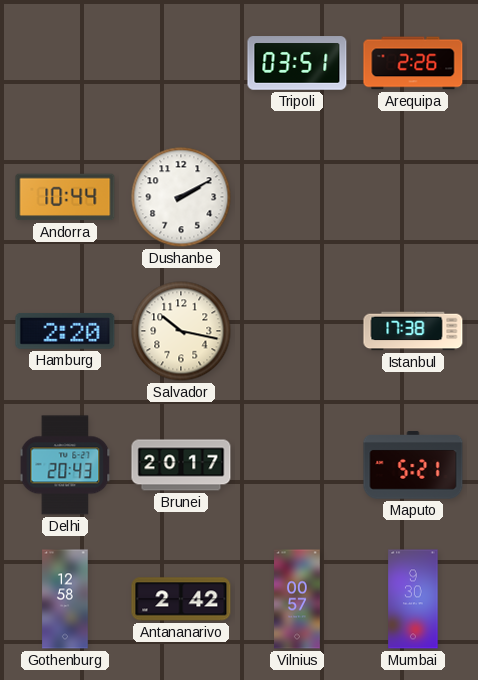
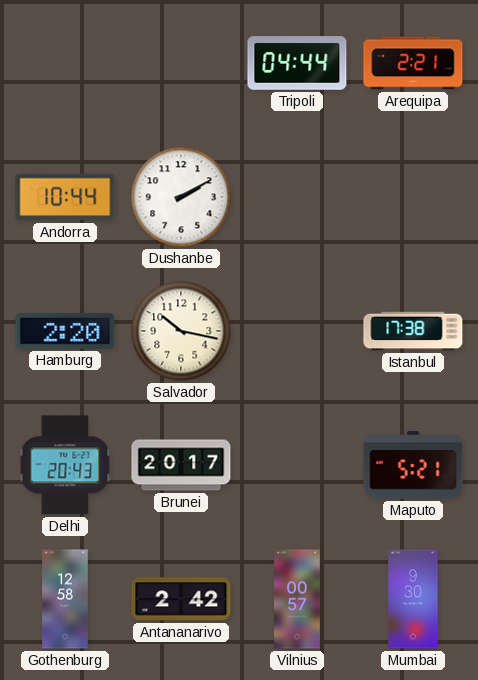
Tripoli: 03:51 -> 04:44
Arequipa: 2:26 -> 2:21
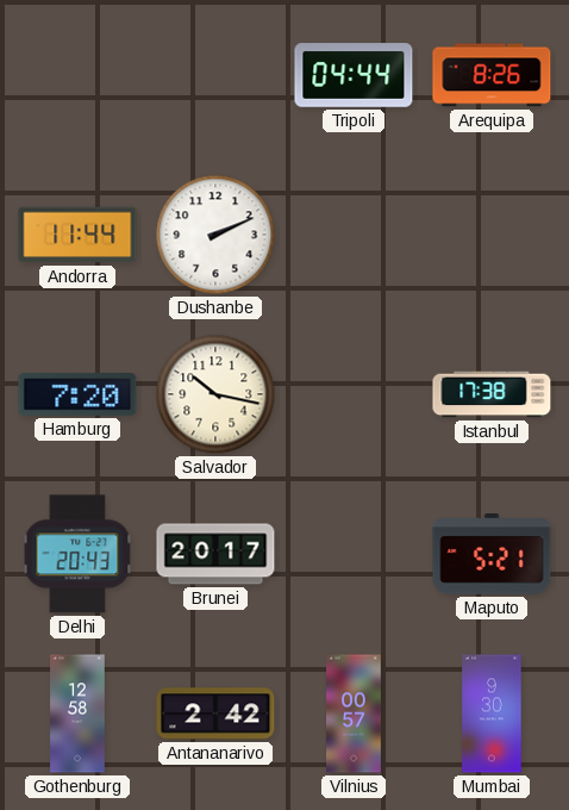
Arequipa: 2:21 -> 8:26
Andorra: 10:44 -> 11:44
Dushanbe: 2:10 -> 2:11
Hamburg: 2:20 -> 7:20
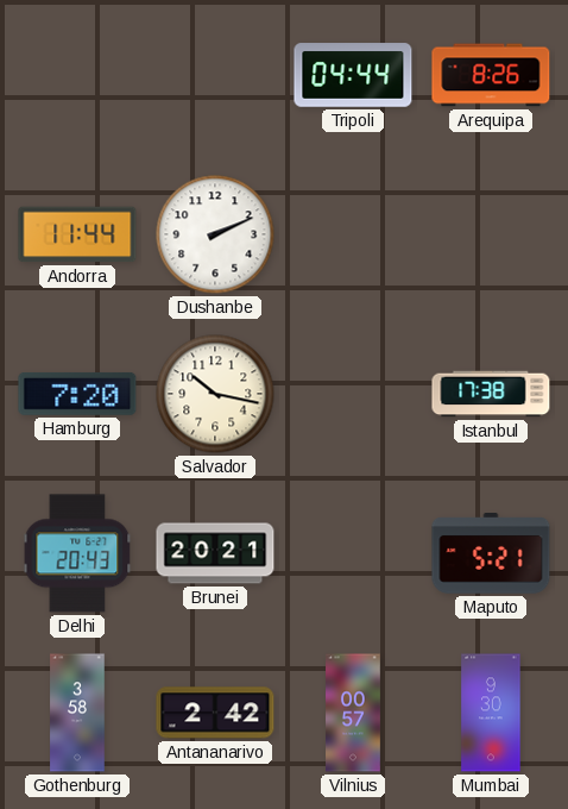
Brunei: 20:17 -> 20:21
Gothenburg: 12:58 -> 3:58
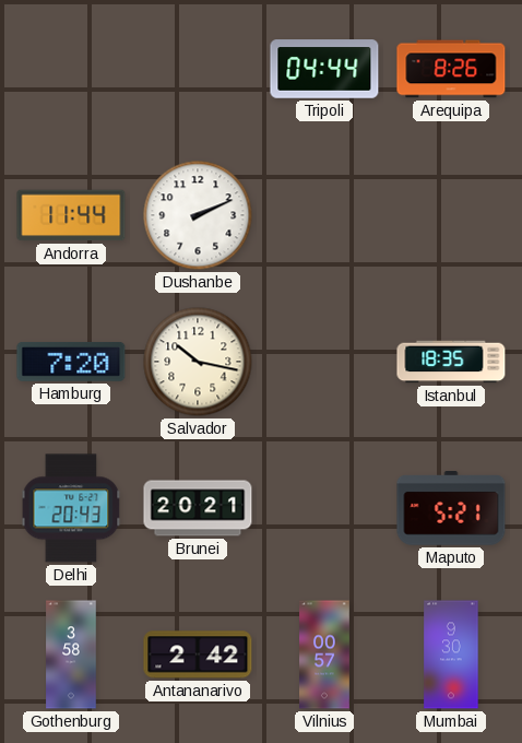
Istanbul: 17:38 -> 18:35
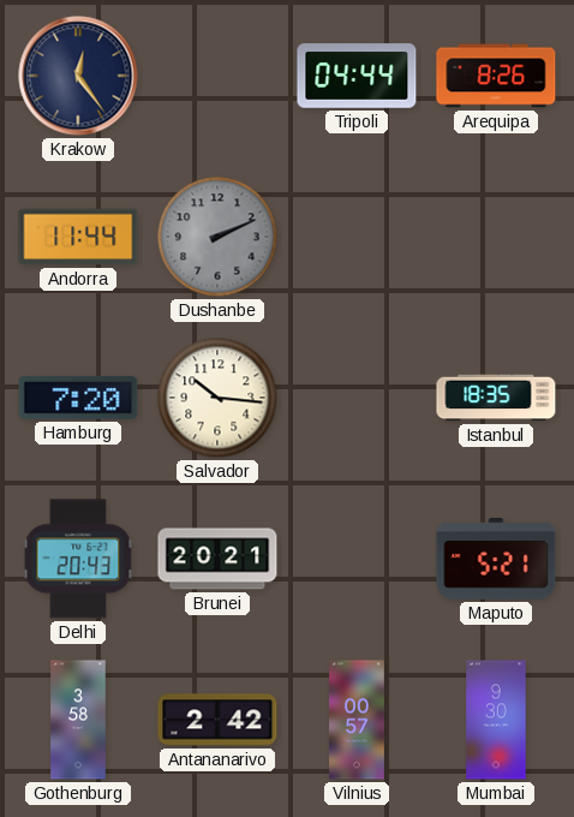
Krakow: none -> 12:24
Dushanbe dial: white -> grey
Salvador: 10:17 -> 10:16
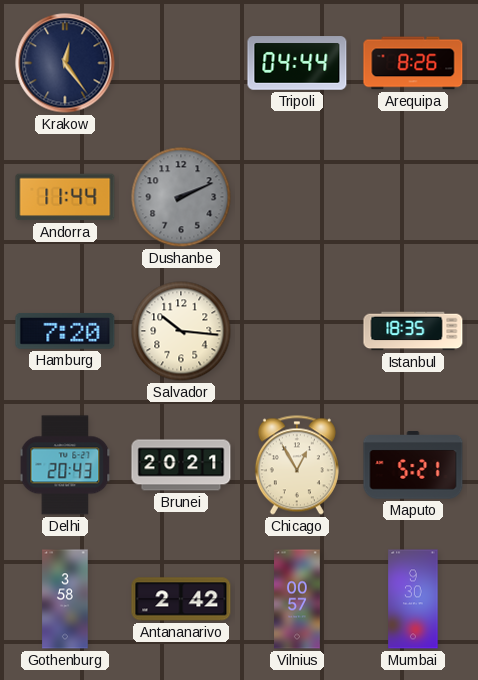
Chicago: none -> 12:55
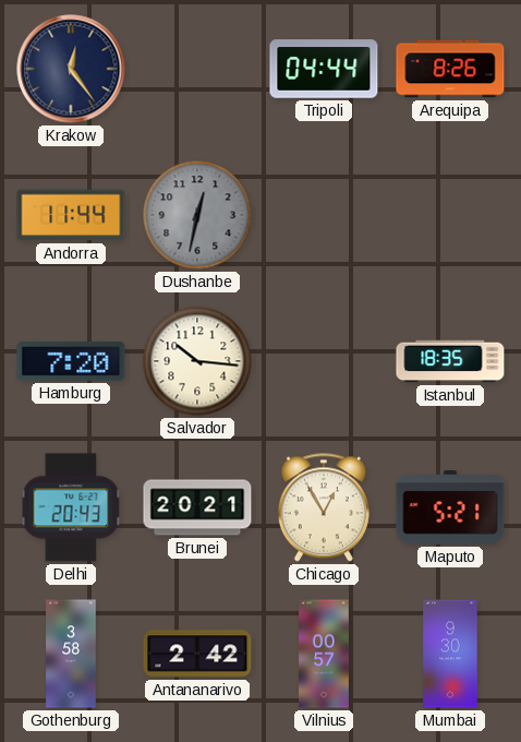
Dushanbe: 2:11 -> 12:32
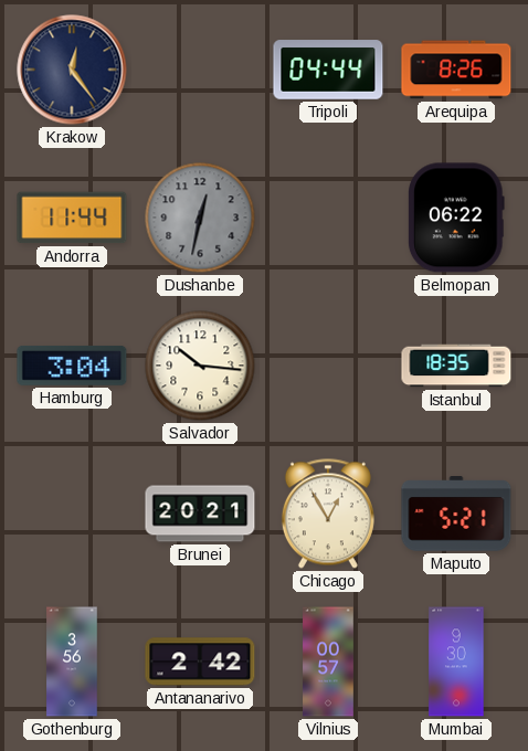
Belmopan: none -> 06:22
Hamburg: 7:20 -> 3:04
Delhi: 20:43 -> none
Gothenburg: 3:58 -> 3:56
